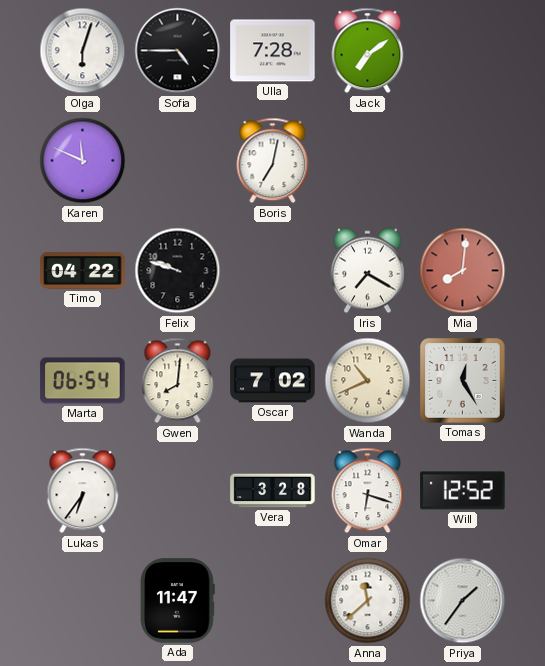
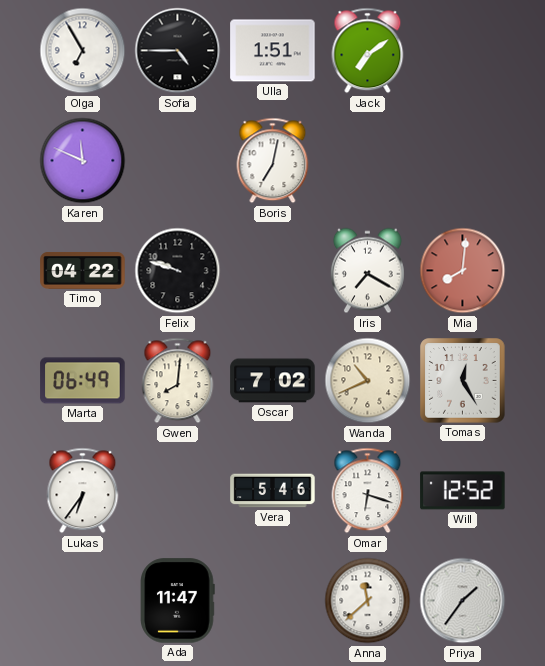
Olga: 6:03 -> 6:55
Ulla: 7:28 -> 1:51
Marta: 06:54 -> 06:49
Vera: 3:28 -> 5:46
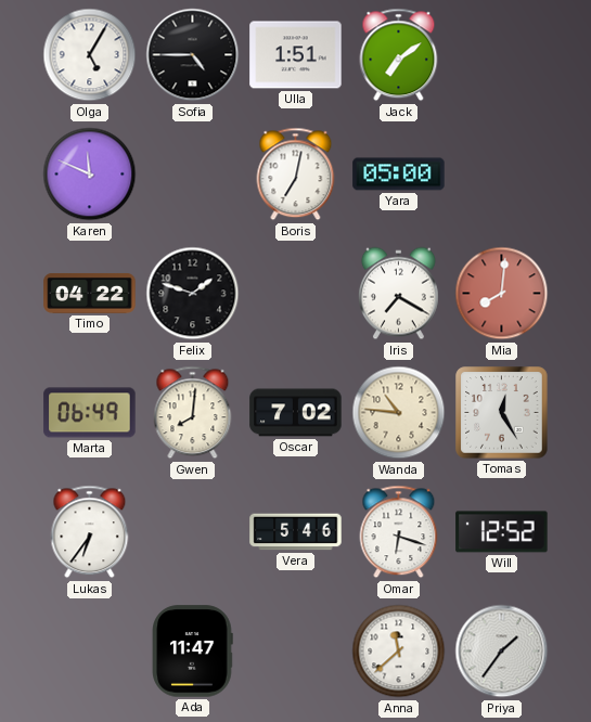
Olga: 6:55 -> 5:05
Yara: none -> 05:00
Felix: 9:48 -> 1:48
Wanda: 10:41 -> 10:46
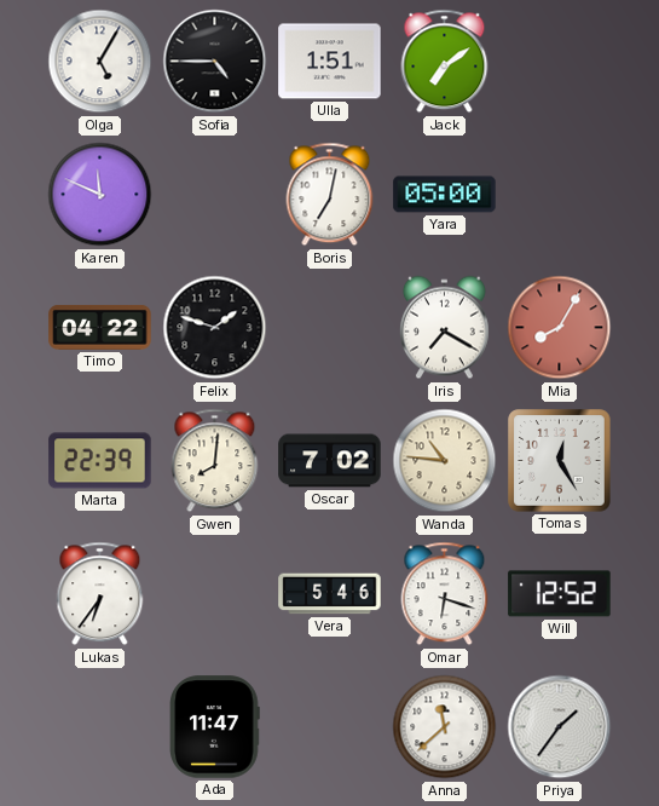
Mia: 8:01 -> 8:05
Marta: 06:49 -> 22:39
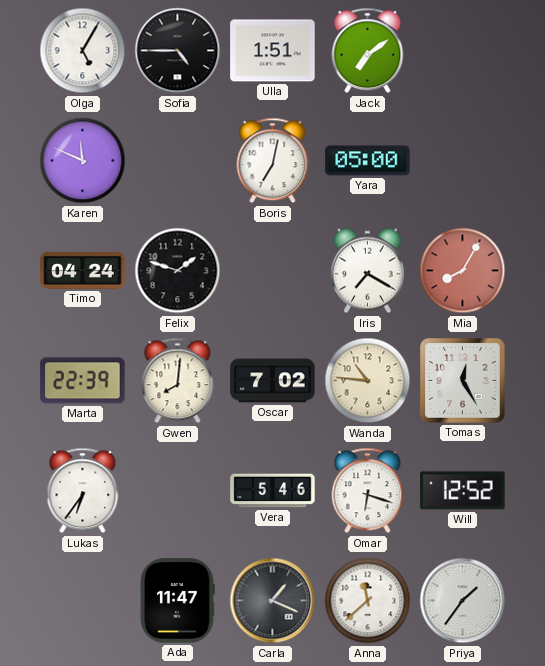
Timo: 04:22 -> 04:24
Carla: none -> 1:19
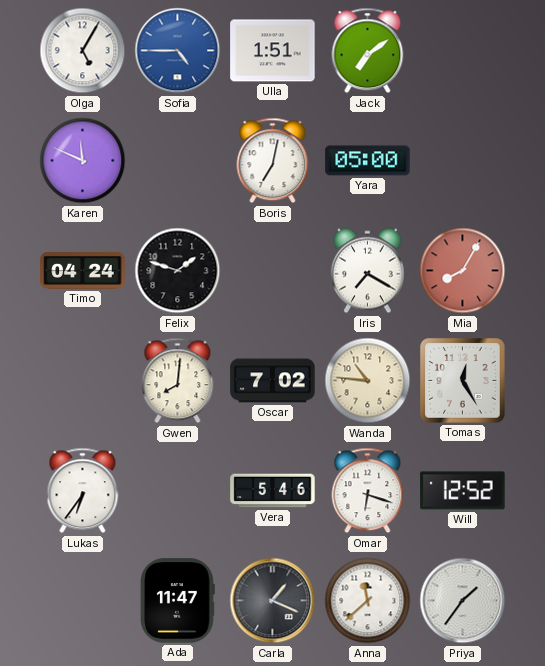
Sofia dial: black -> blue
Marta: 22:39 -> none
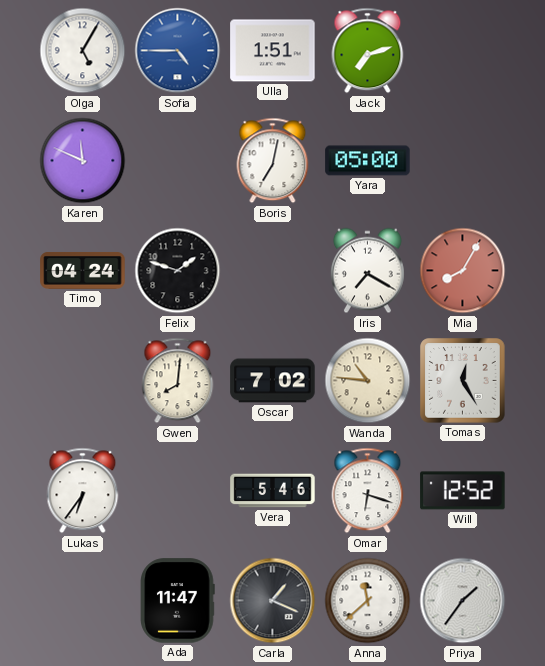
Jack: 7:09 -> 7:12
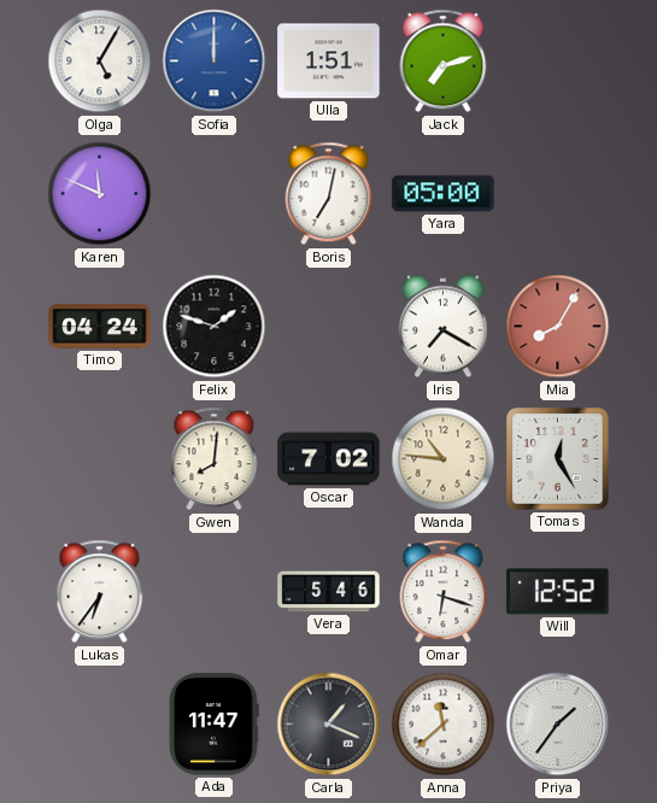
Sofia: 4:45 -> 12:00
